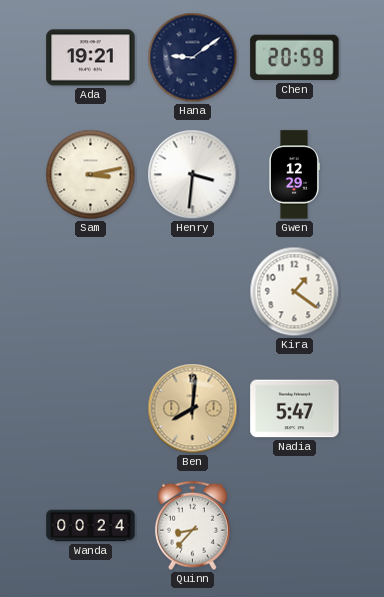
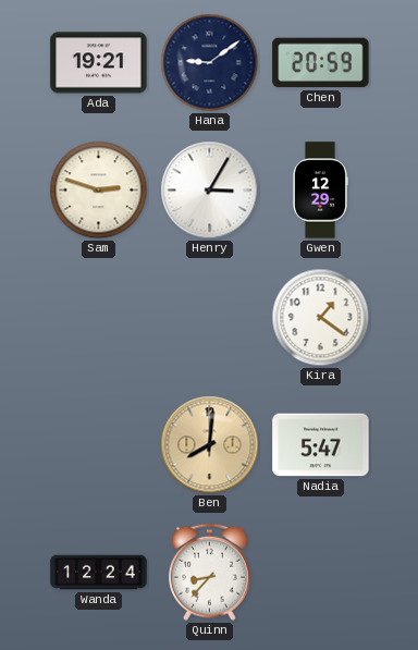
Sam: 3:13 -> 2:48
Henry: 3:31 -> 3:05
Wanda: 00:24 -> 12:24
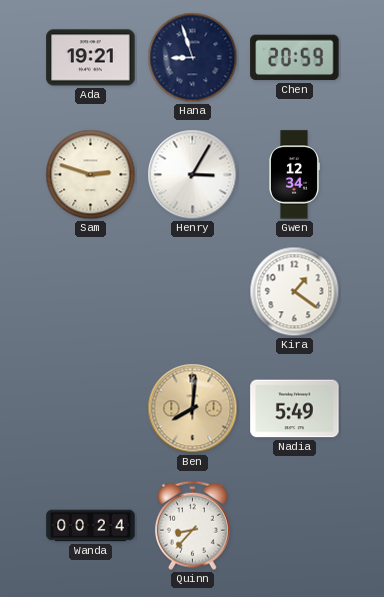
Hana: 9:09 -> 8:57
Gwen: 12:29 -> 12:34
Nadia: 5:47 -> 5:49
Wanda: 12:24 -> 00:24
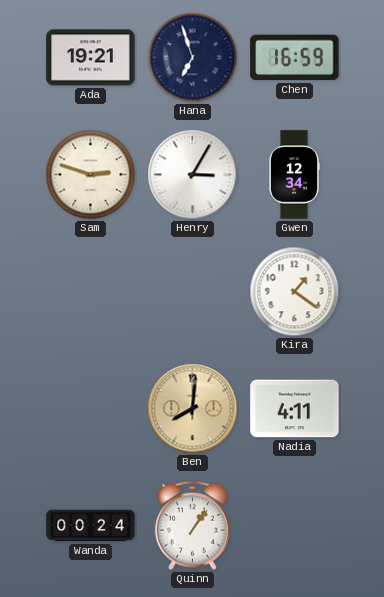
Hana: 8:57 -> 6:57
Chen: 20:59 -> 16:59
Nadia: 5:49 -> 4:11
Quinn: 8:37 -> 1:06
